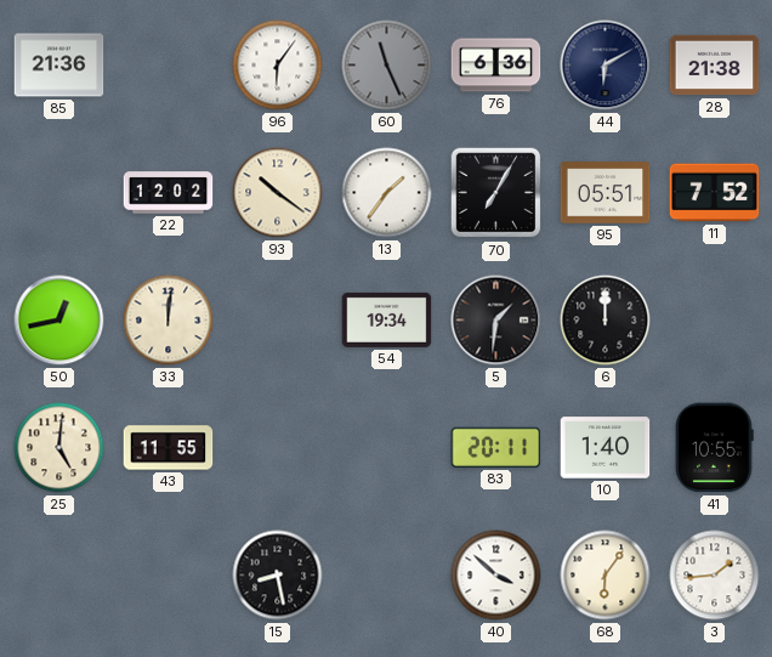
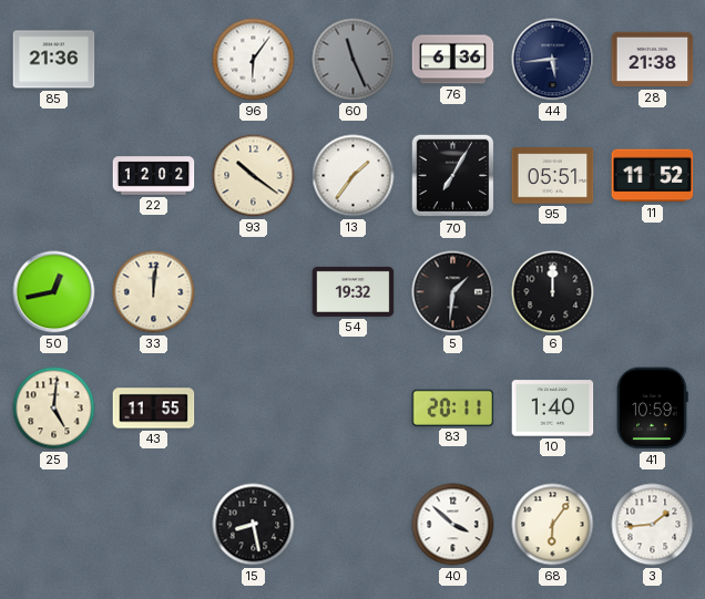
44: 6:10 -> 5:44
11: 7:52 -> 11:52
54: 19:34 -> 19:32
41: 10:55 -> 10:59
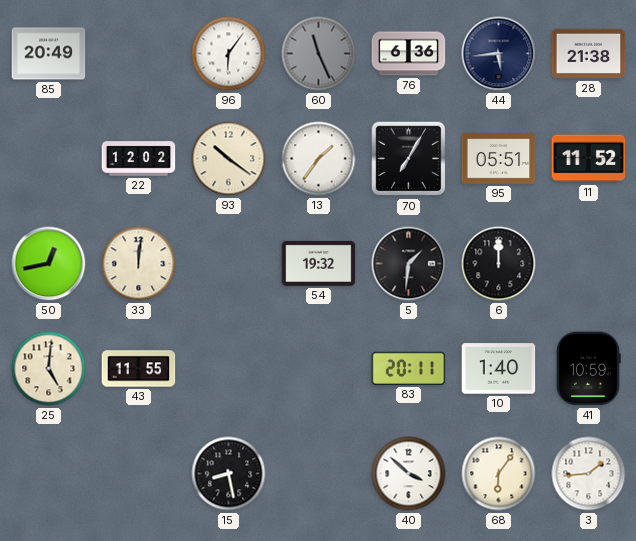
85: 21:36 -> 20:49
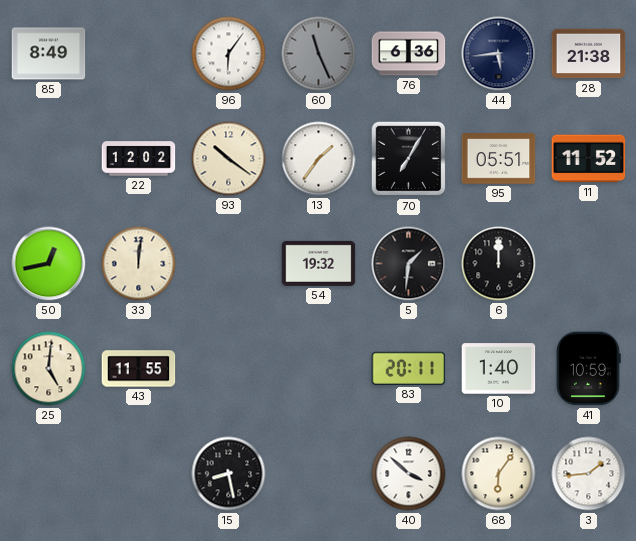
85: 20:49 -> 8:49
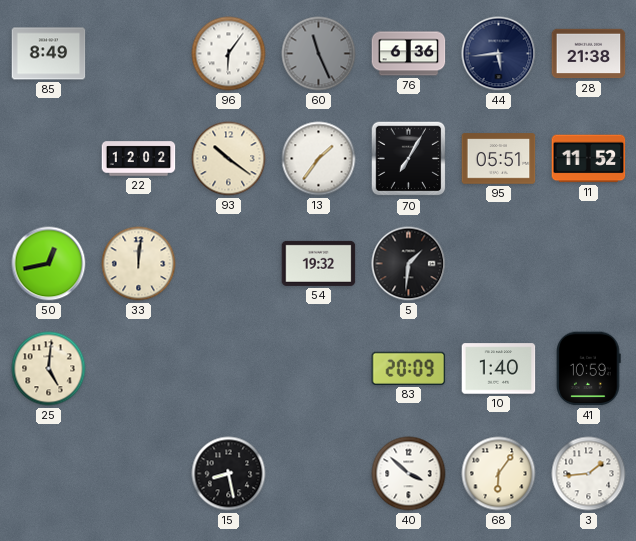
6: 12:00 -> none
43: 11:55 -> none
83: 20:11 -> 20:09
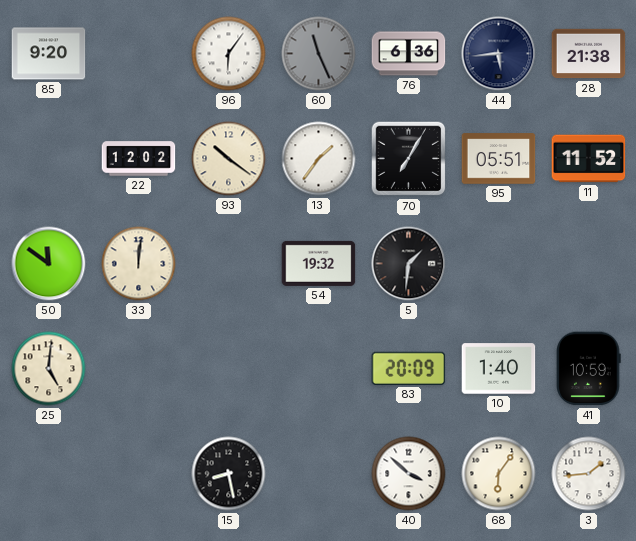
85: 8:49 -> 9:20
50: 12:43 -> 11:51
